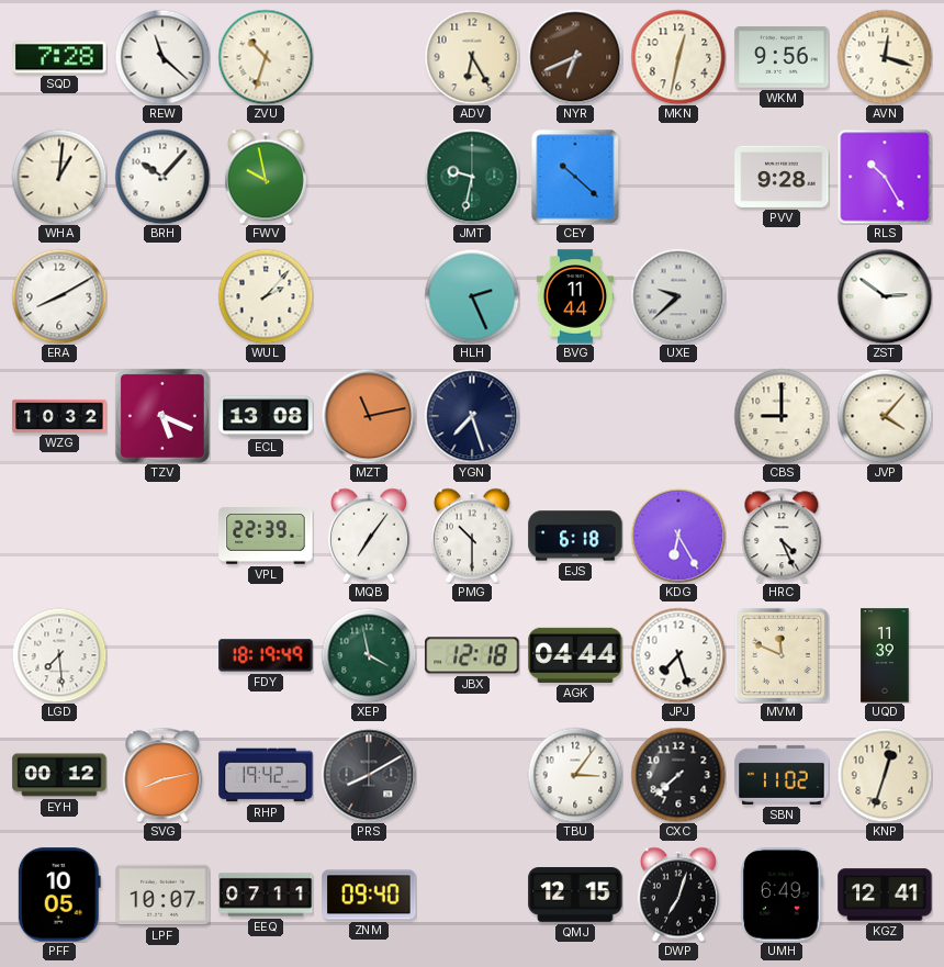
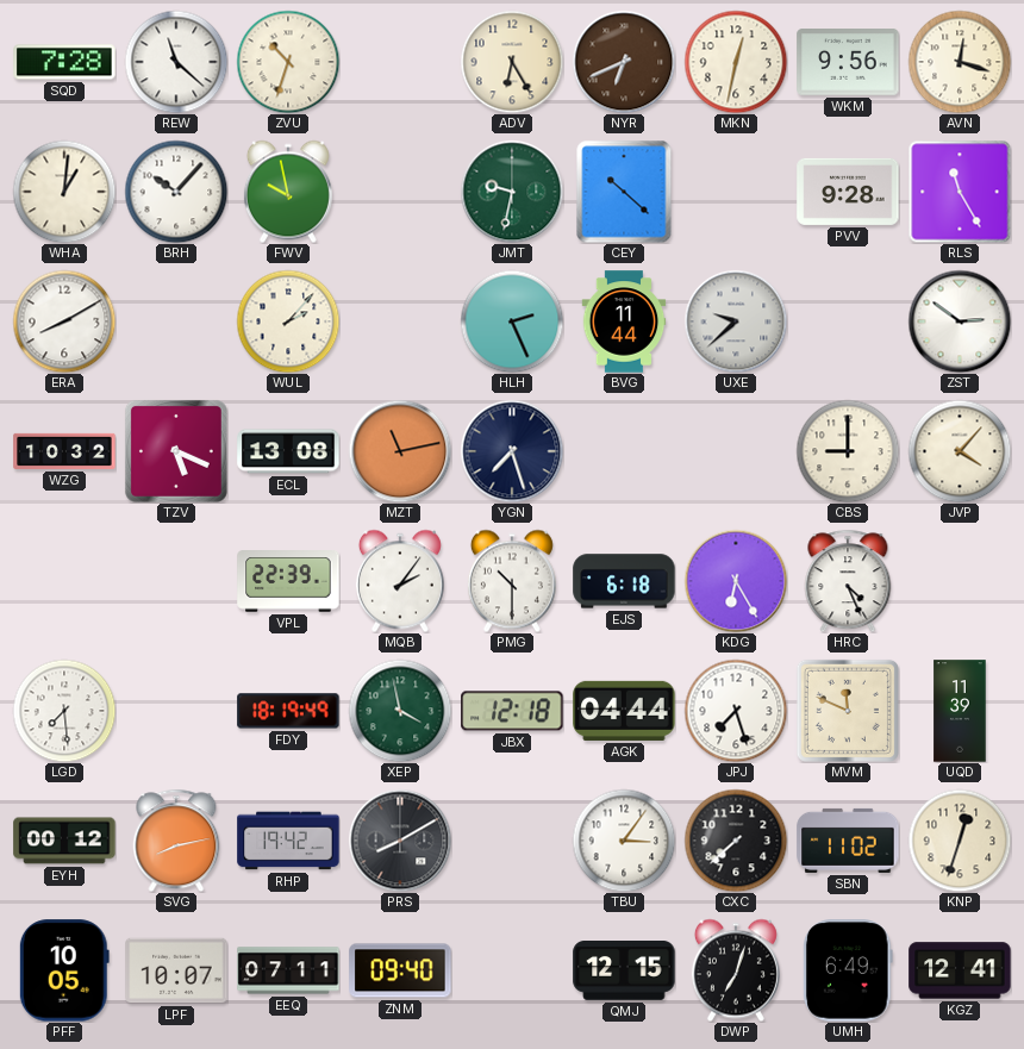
RLS: 10:25 -> 11:25
MQB: 7:06 -> 2:06
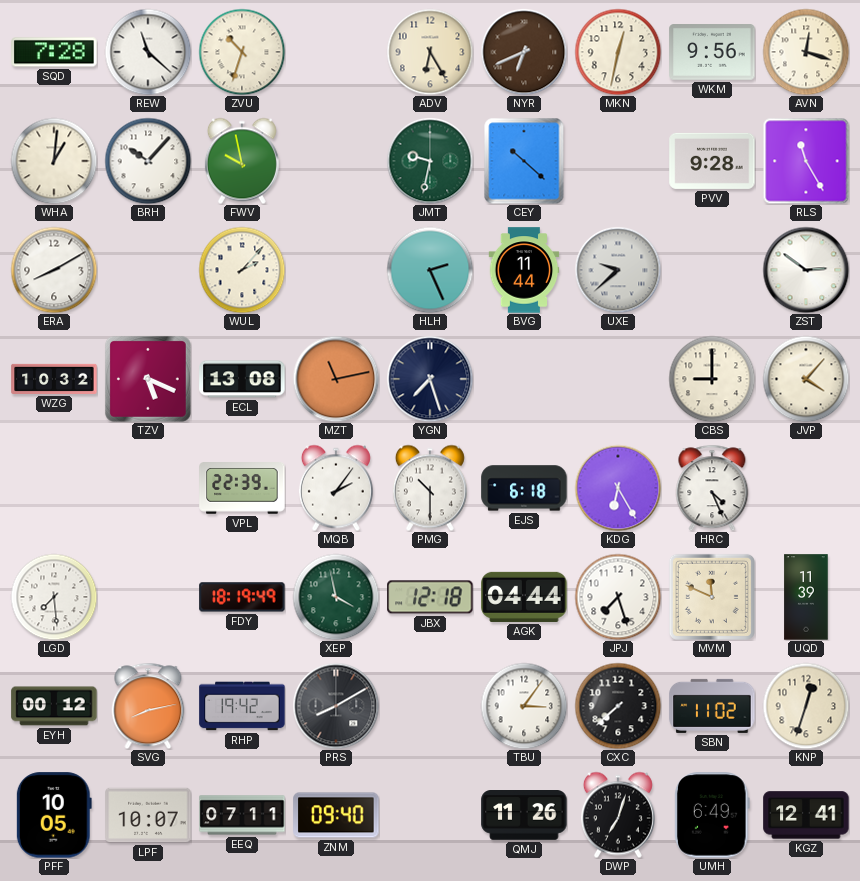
QMJ: 12:15 -> 11:26
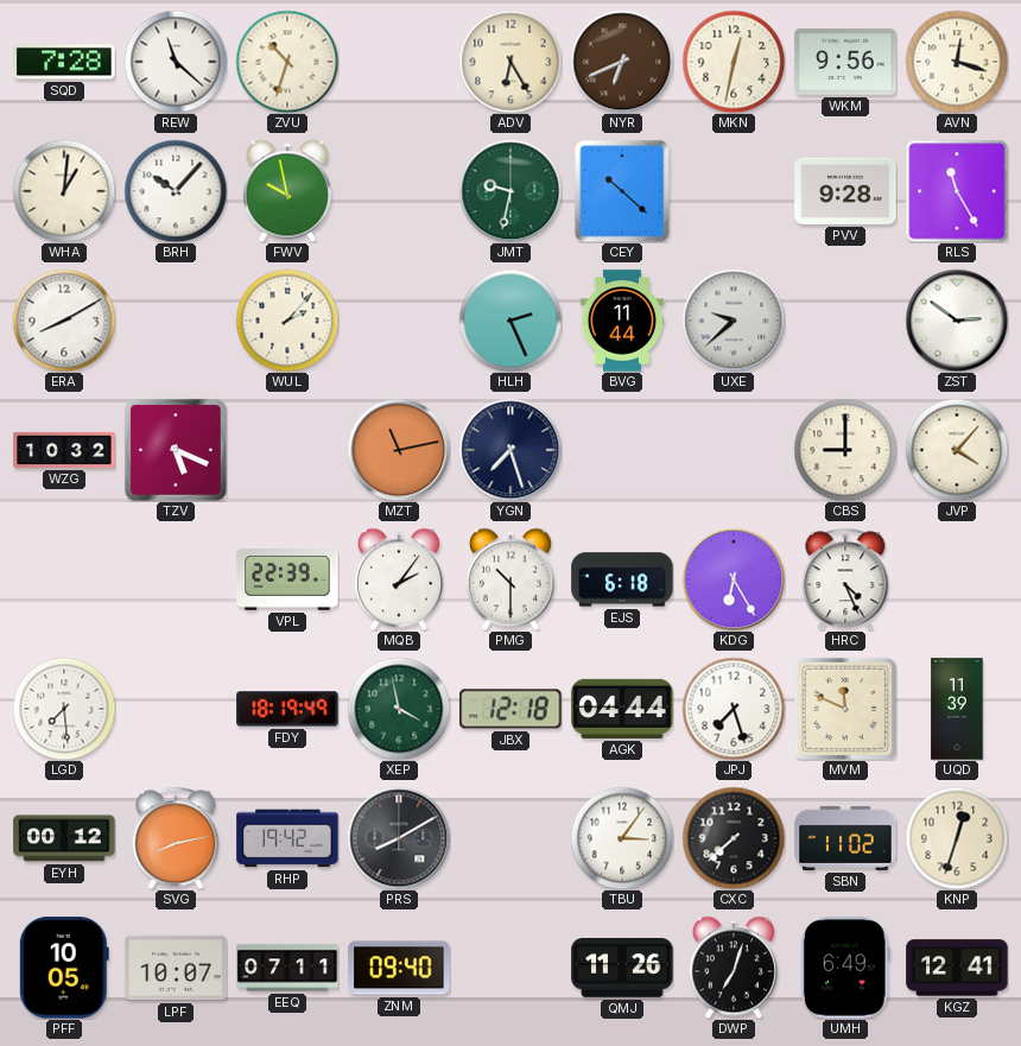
ECL: 13:08 -> none
